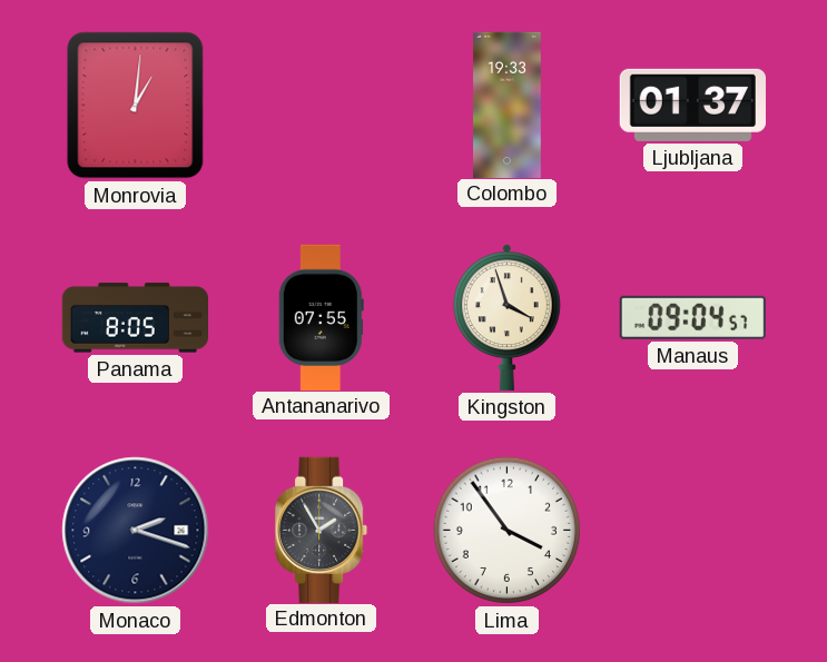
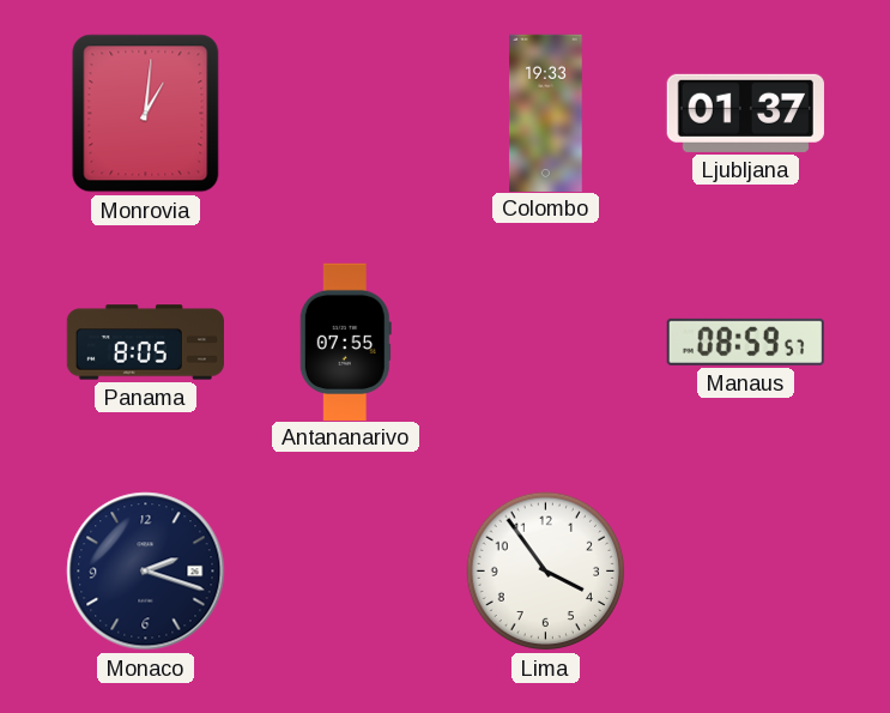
Kingston: 3:57 -> none
Manaus: 09:04 -> 08:59
Edmonton: 1:55 -> none
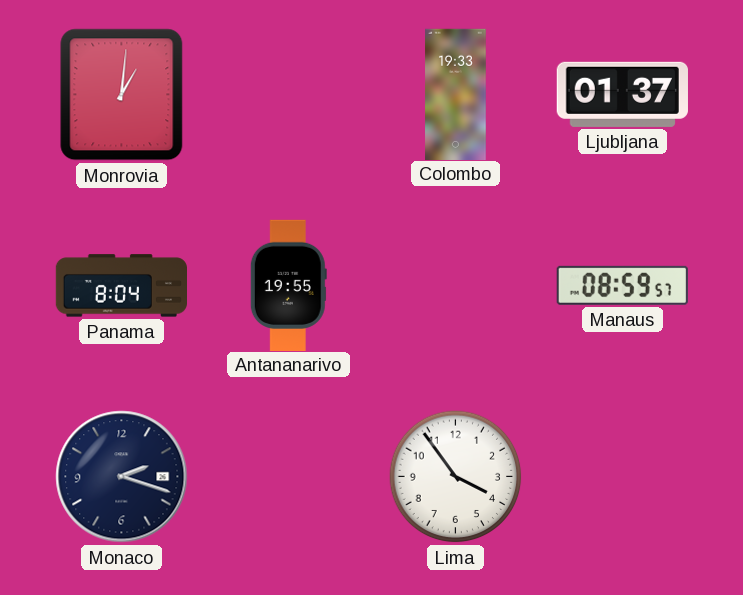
Panama: 8:05 -> 8:04
Antananarivo: 07:55 -> 19:55
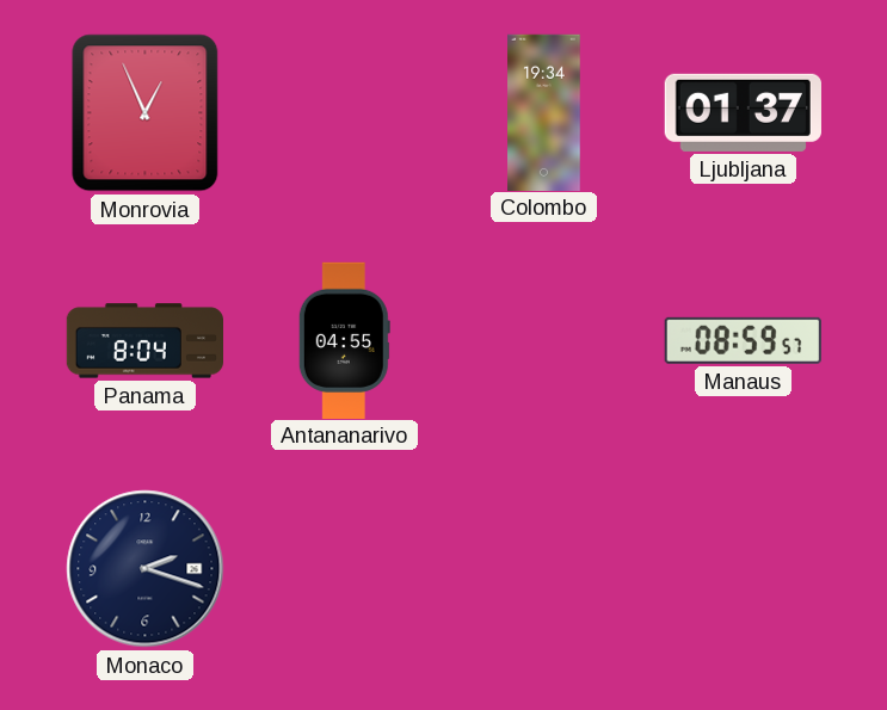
Monrovia: 1:01 -> 12:56
Colombo: 19:33 -> 19:34
Antananarivo: 19:55 -> 04:55
Lima: 3:54 -> none
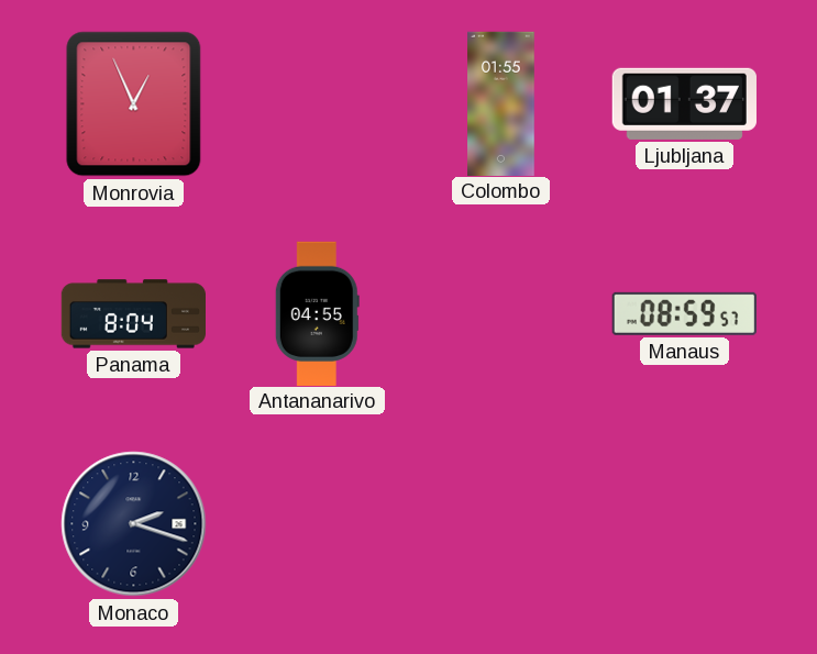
Colombo: 19:34 -> 01:55
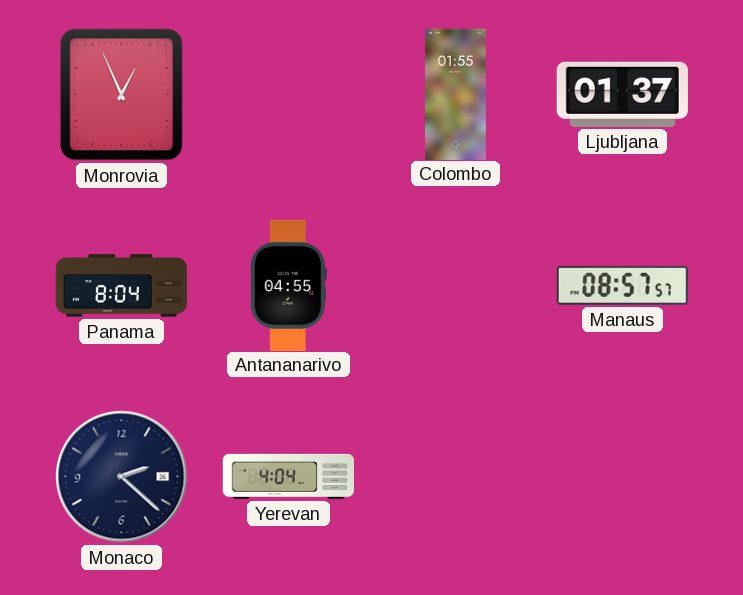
Manaus: 08:59 -> 08:57
Monaco: 2:18 -> 2:22
Yerevan: none -> 4:04
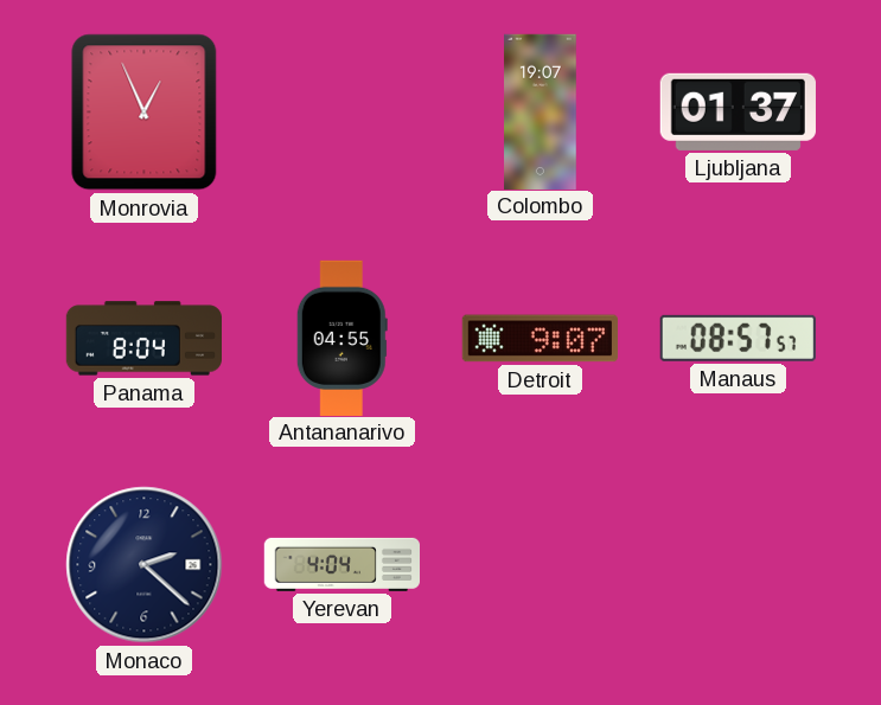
Colombo: 01:55 -> 19:07
Detroit: none -> 9:07
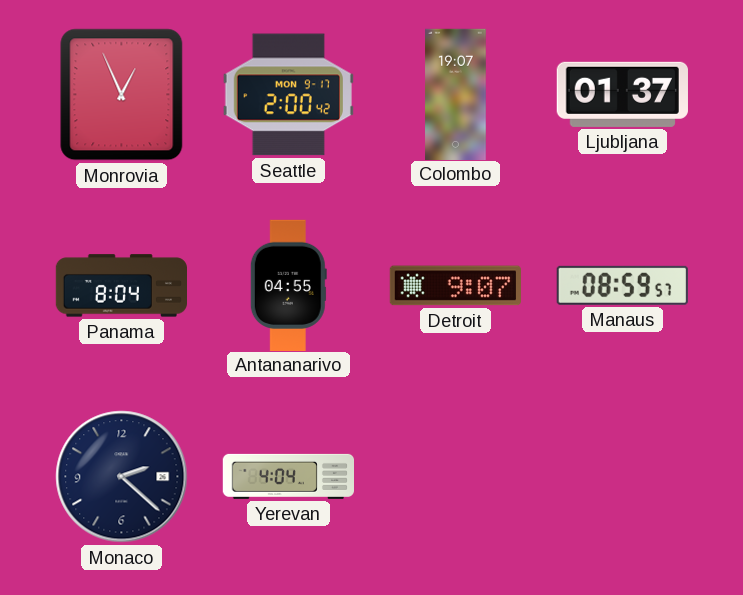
Seattle: none -> 2:00
Manaus: 08:57 -> 08:59
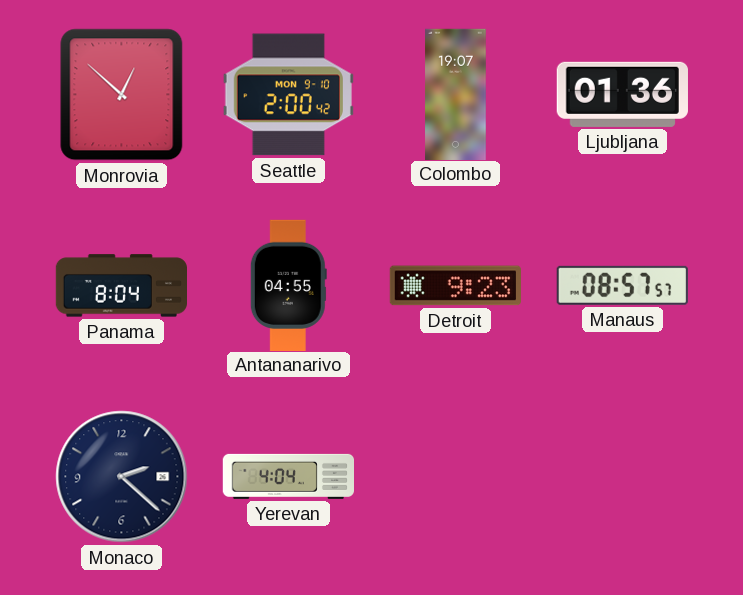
Monrovia: 12:56 -> 12:52
Seattle date: MON 9-17 -> MON 9-10
Ljubljana: 01:37 -> 01:36
Detroit: 9:07 -> 9:23
Manaus: 08:59 -> 08:57
